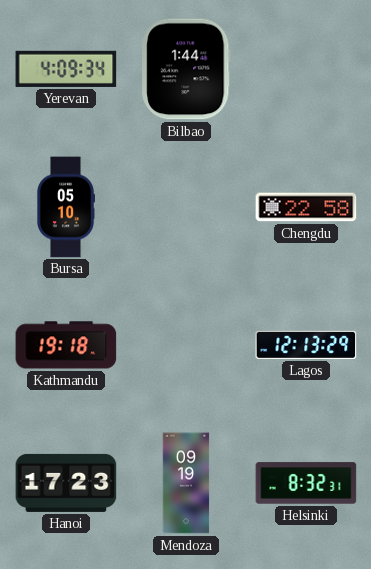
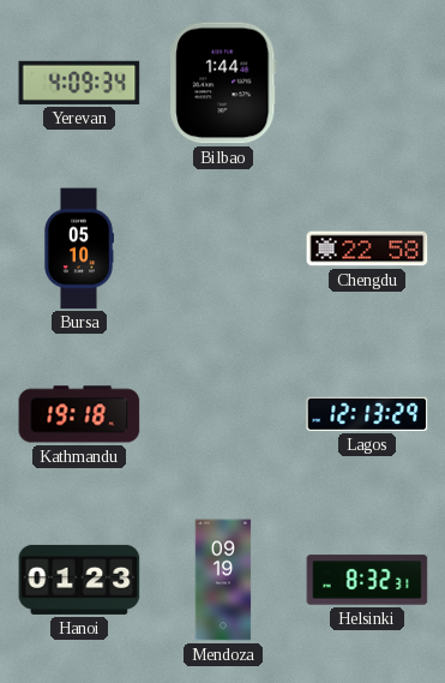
Hanoi: 17:23 -> 01:23
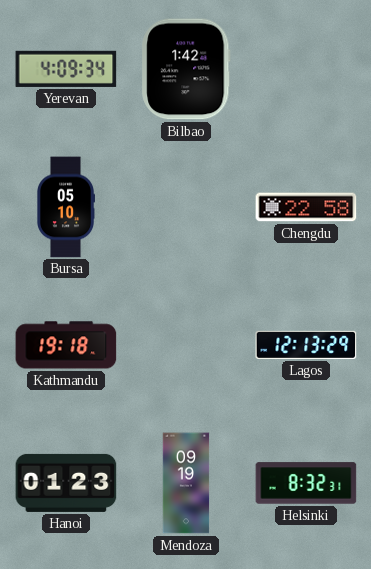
Bilbao: 1:44 -> 1:42
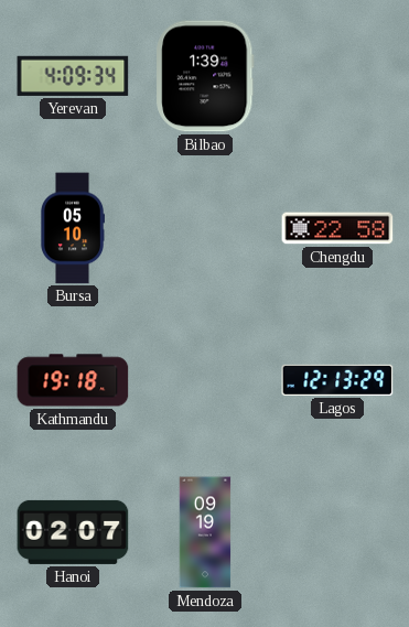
Bilbao: 1:42 -> 1:39
Hanoi: 01:23 -> 02:07
Helsinki: 8:32 -> none
